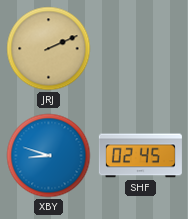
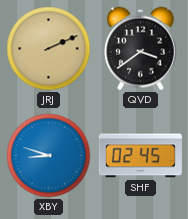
QVD: none -> 3:39
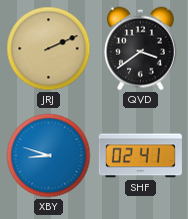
SHF: 02:45 -> 02:41
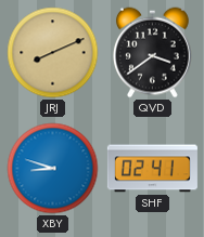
JRJ: 2:11 -> 8:11
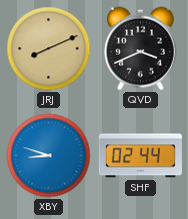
QVD: 3:39 -> 3:41
SHF: 02:41 -> 02:44
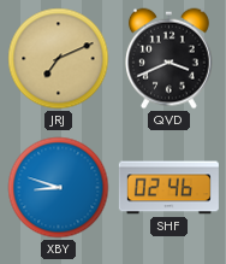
JRJ: 8:11 -> 7:11
SHF: 02:44 -> 02:46
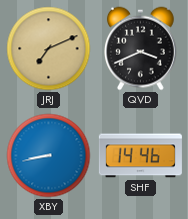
XBY: 8:48 -> 8:43
SHF: 02:46 -> 14:46
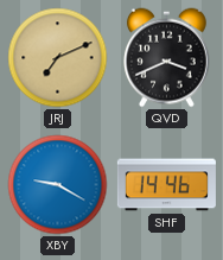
XBY: 8:43 -> 9:20
